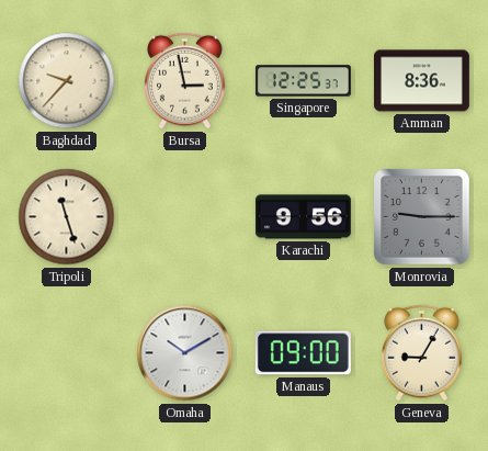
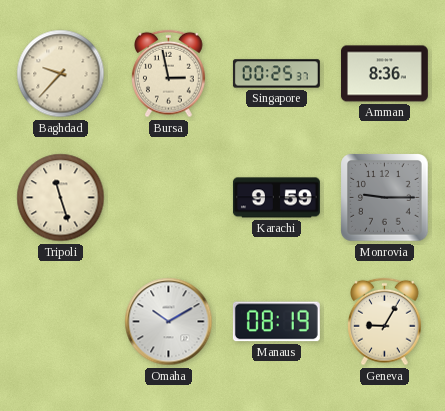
Singapore: 12:25 -> 00:25
Karachi: 9:56 -> 9:59
Manaus: 09:00 -> 08:19
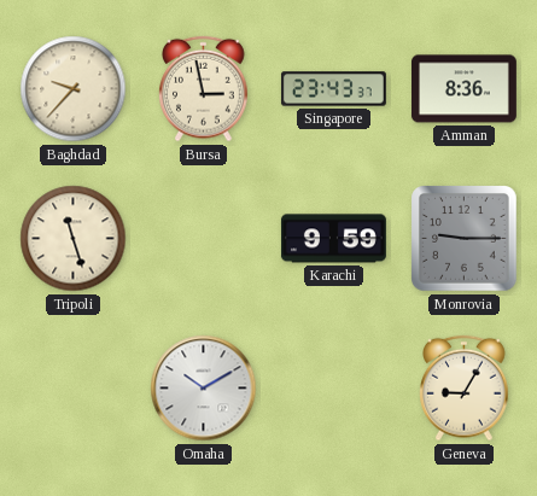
Singapore: 00:25 -> 23:43
Manaus: 08:19 -> none
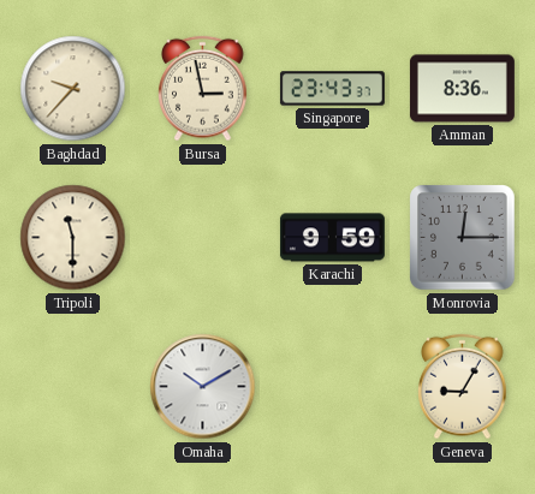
Tripoli: 11:27 -> 11:30
Monrovia: 9:15 -> 12:15
